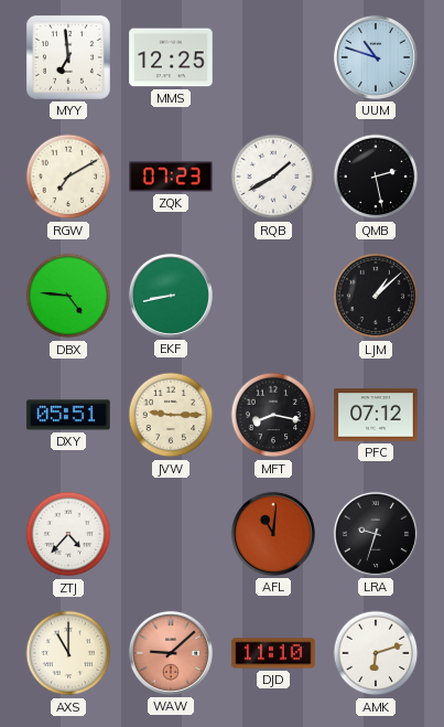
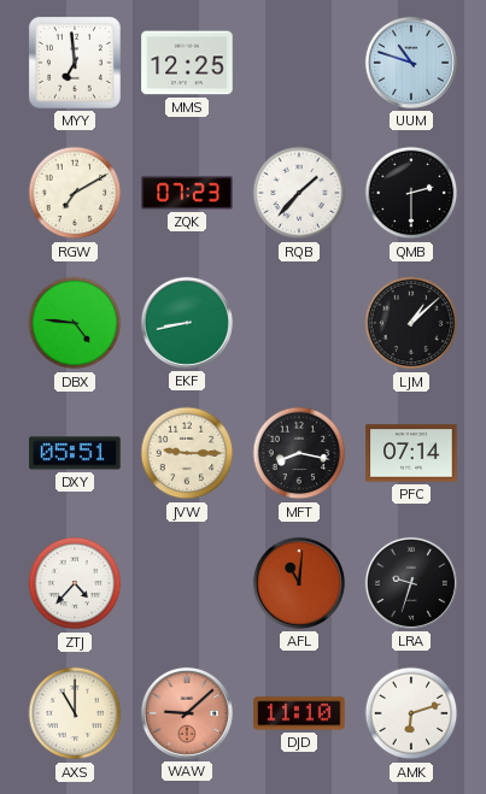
RQB: 1:40 -> 1:37
QMB: 2:28 -> 2:30
PFC: 07:12 -> 07:14
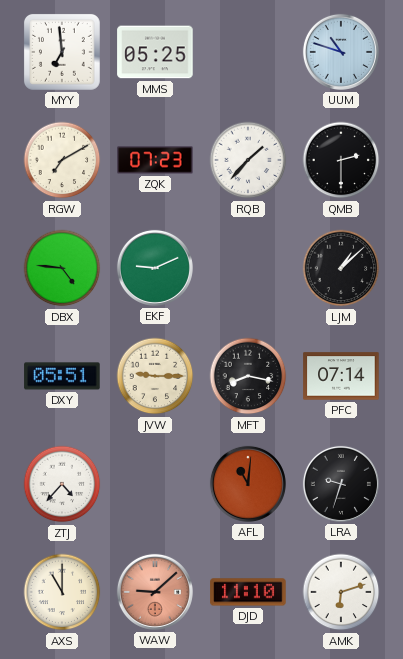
MMS: 12:25 -> 05:25
EKF: 8:43 -> 9:11
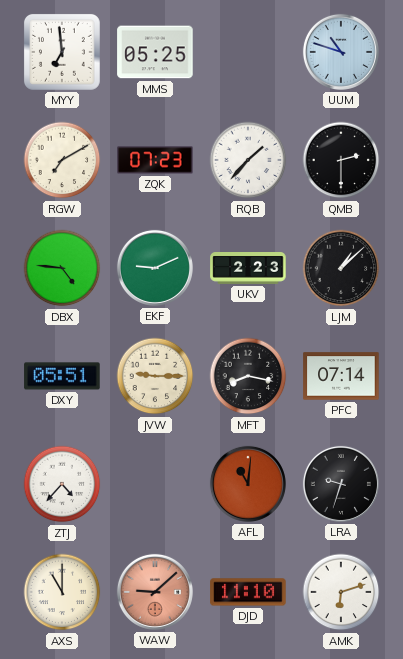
UKV: none -> 2:23
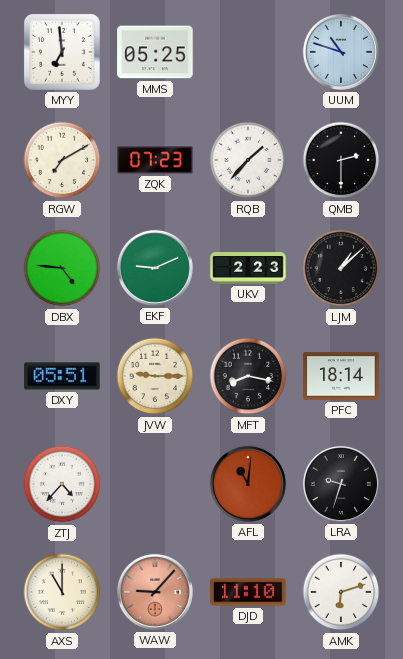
PFC: 07:14 -> 18:14
WAW: 9:08 -> 9:07
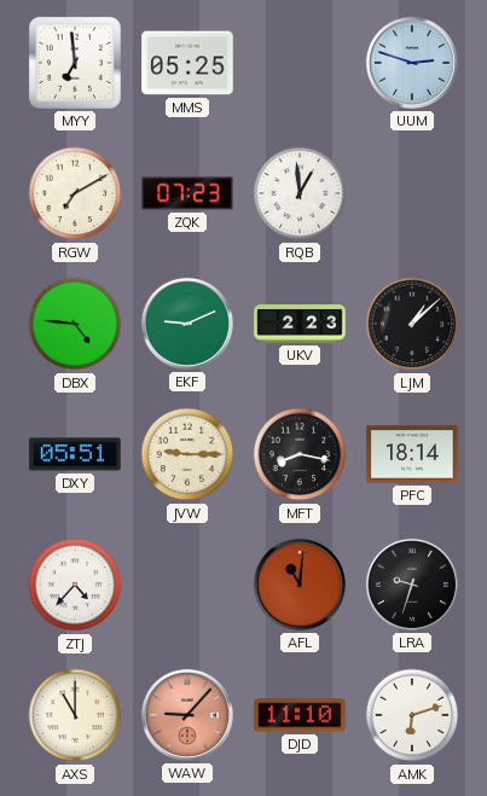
UUM: 10:48 -> 2:48
RQB: 1:37 -> 12:59
QMB: 2:30 -> none
